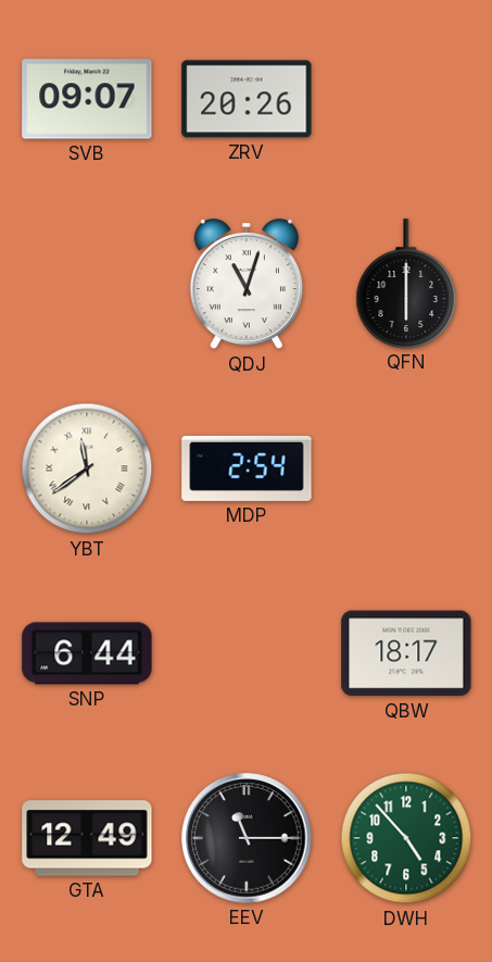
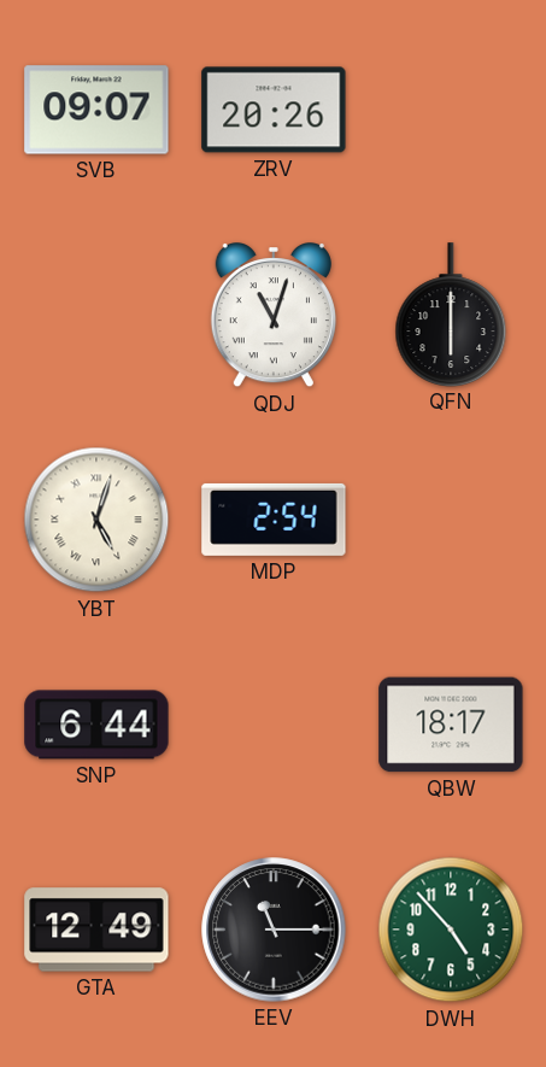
YBT: 11:39 -> 5:03
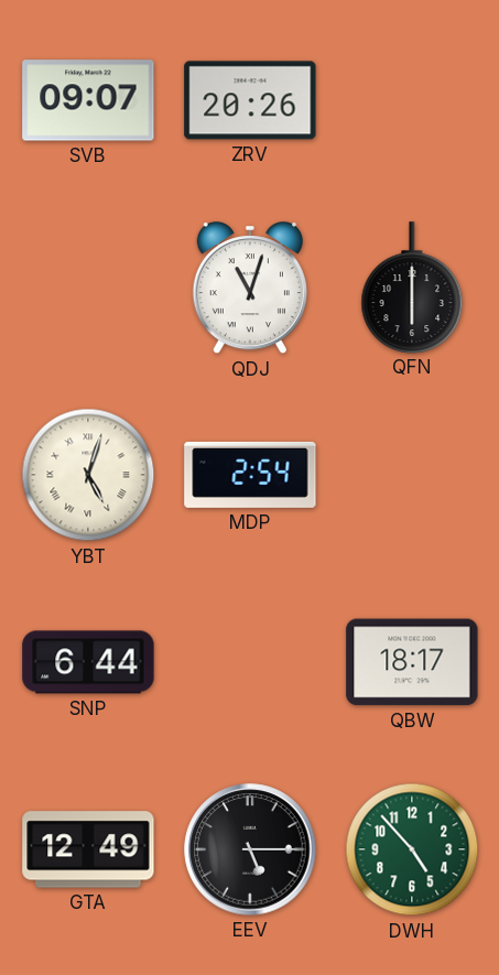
EEV: 11:15 -> 5:15
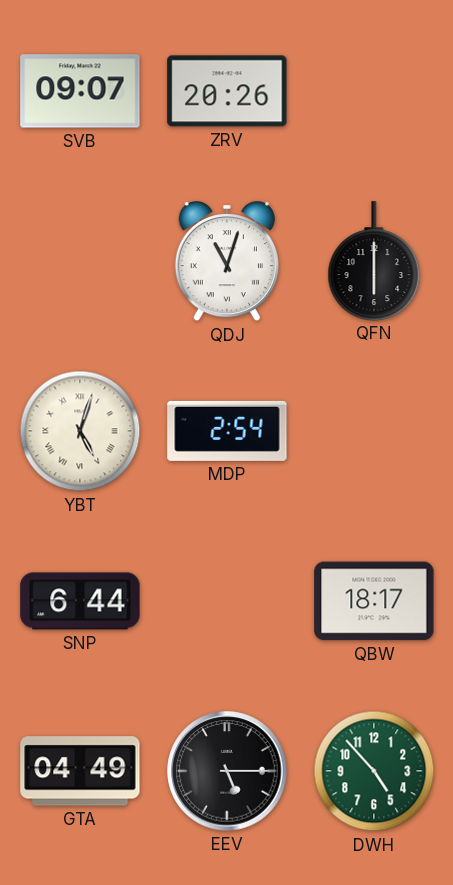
GTA: 12:49 -> 04:49
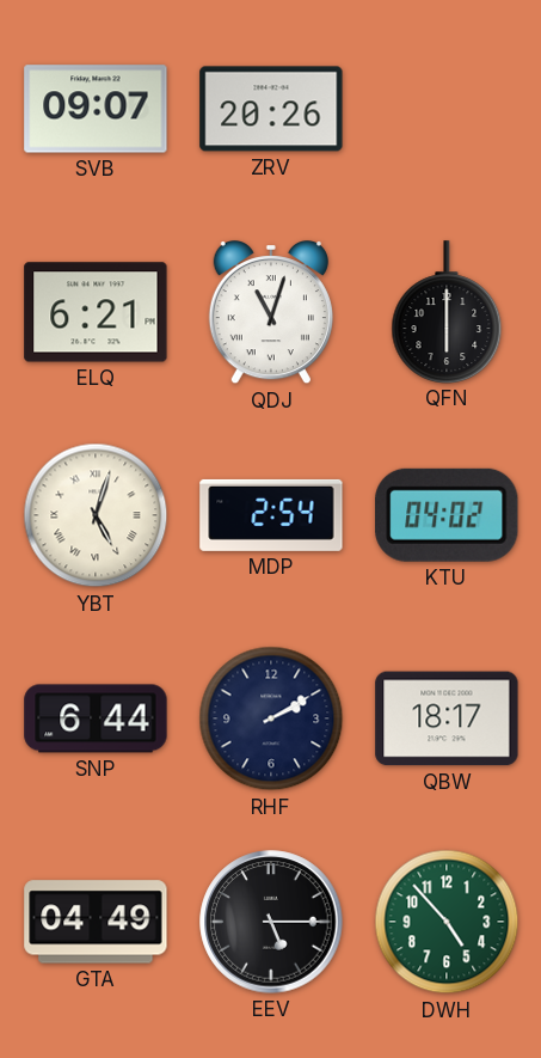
ELQ: none -> 6:21
KTU: none -> 04:02
RHF: none -> 2:10
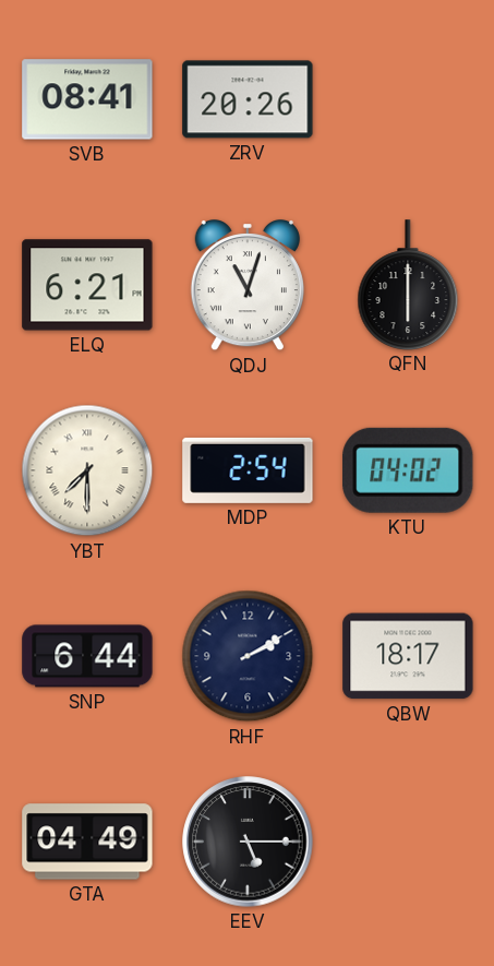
SVB: 09:07 -> 08:41
YBT: 5:03 -> 7:30
DWH: 4:53 -> none
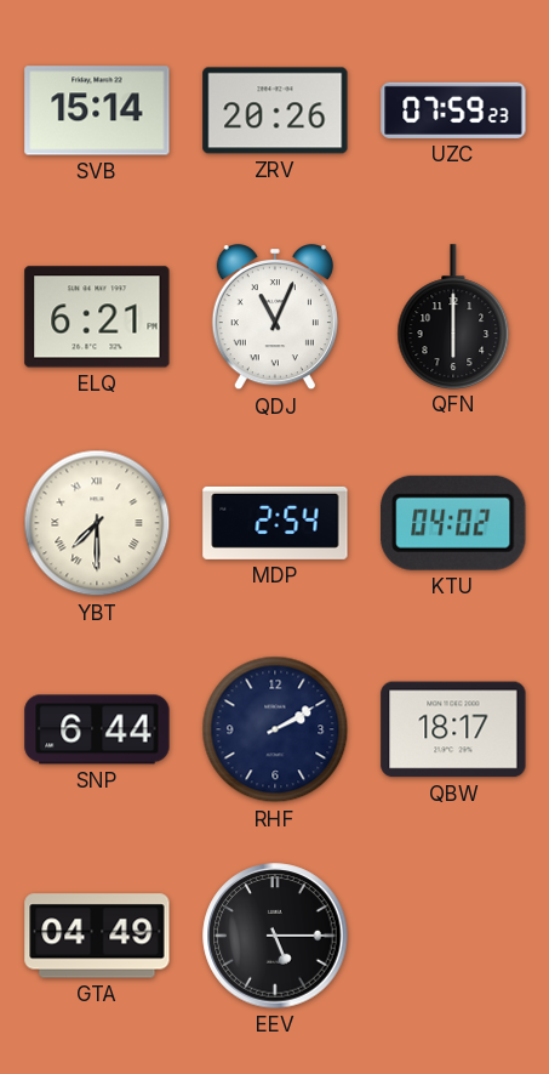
SVB: 08:41 -> 15:14
UZC: none -> 07:59
QDJ: 11:03 -> 11:04
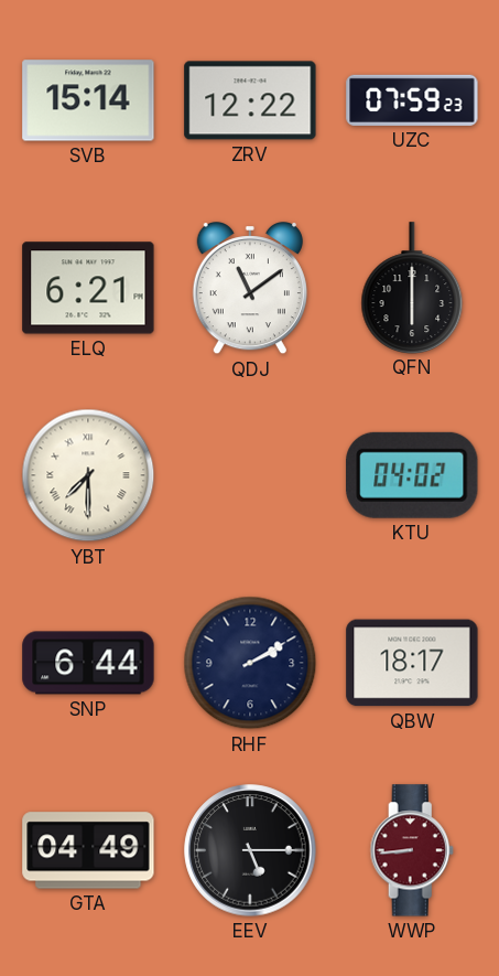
ZRV: 20:26 -> 12:22
QDJ: 11:04 -> 11:09
MDP: 2:54 -> none
WWP: none -> 8:44
